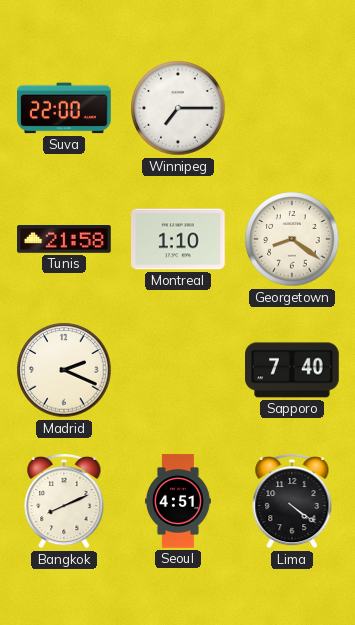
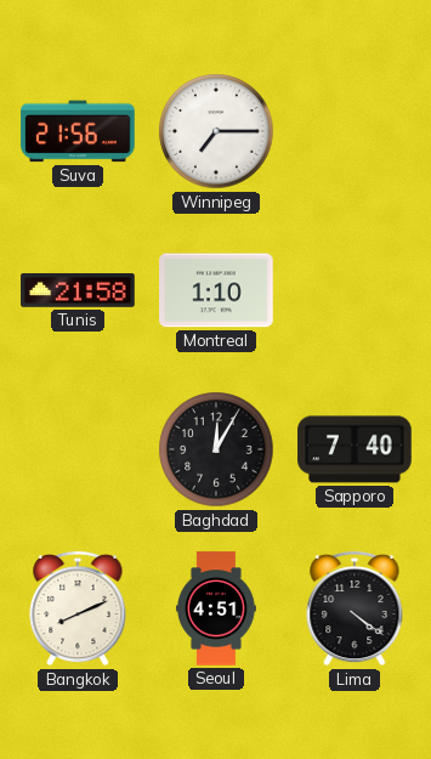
Suva: 22:00 -> 21:56
Georgetown: 8:21 -> none
Madrid: 2:19 -> none
Baghdad: none -> 12:05
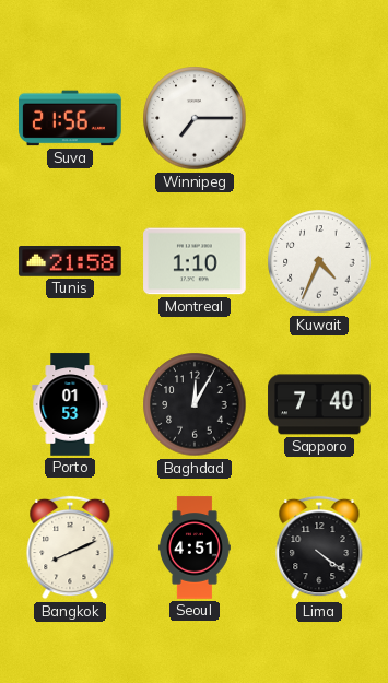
Kuwait: none -> 4:34
Porto: none -> 01:53
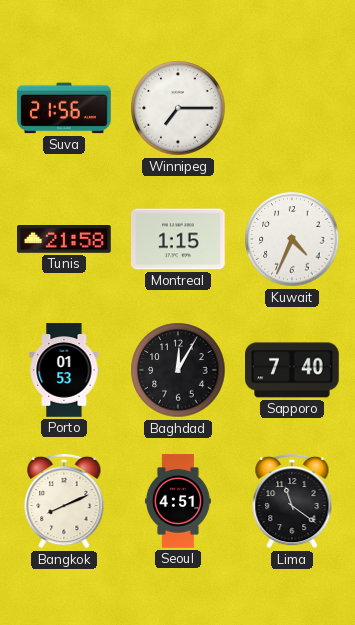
Montreal: 1:10 -> 1:15
Lima: 4:21 -> 11:21
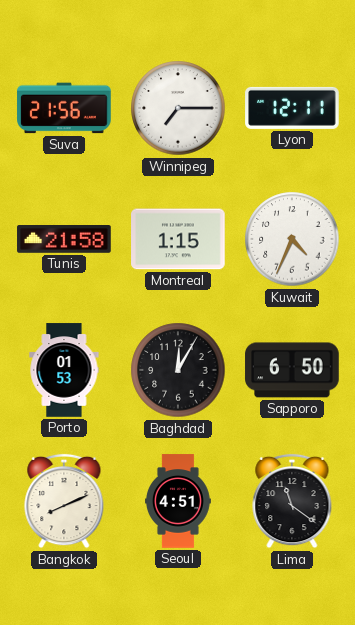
Lyon: none -> 12:11
Sapporo: 7:40 -> 6:50
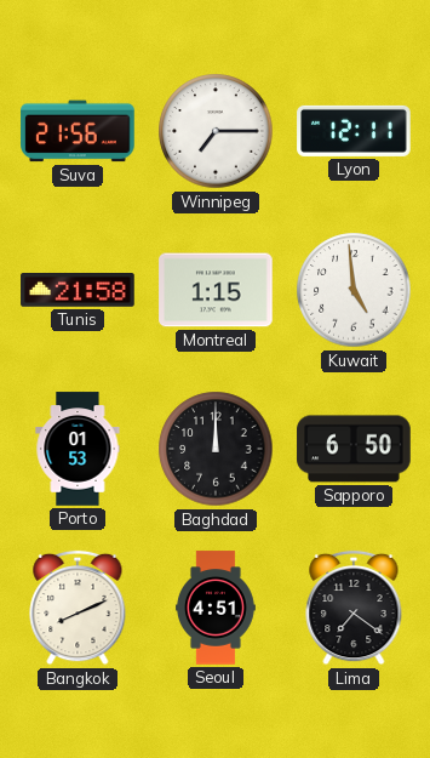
Kuwait: 4:34 -> 4:59
Baghdad: 12:05 -> 12:00
Lima: 11:21 -> 7:21
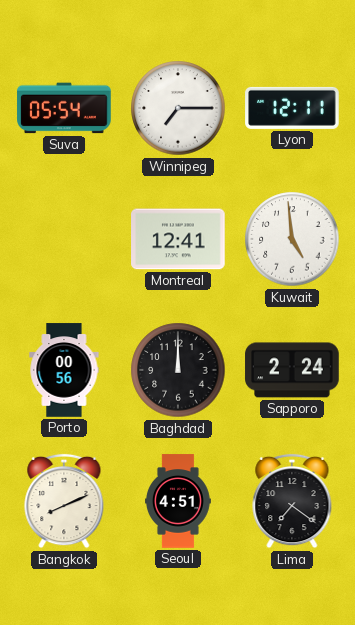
Suva: 21:56 -> 05:54
Tunis: 21:58 -> none
Montreal: 1:15 -> 12:41
Porto: 01:53 -> 00:56
Sapporo: 6:50 -> 2:24
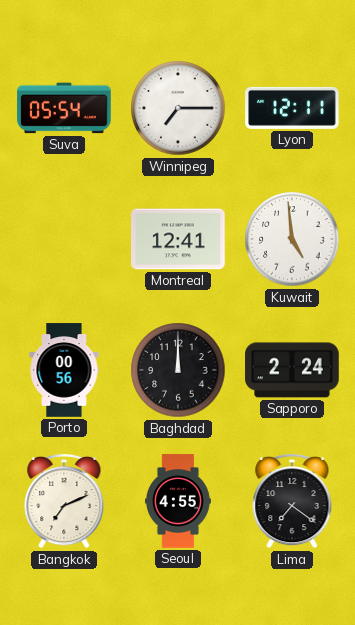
Bangkok: 8:11 -> 7:11
Seoul: 4:51 -> 4:55
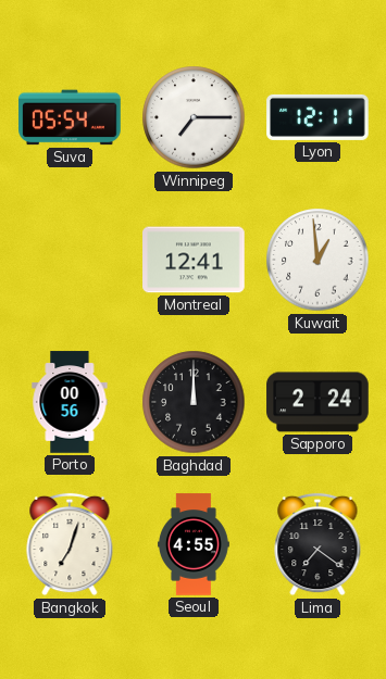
Kuwait: 4:59 -> 12:59
Bangkok: 7:11 -> 7:03
